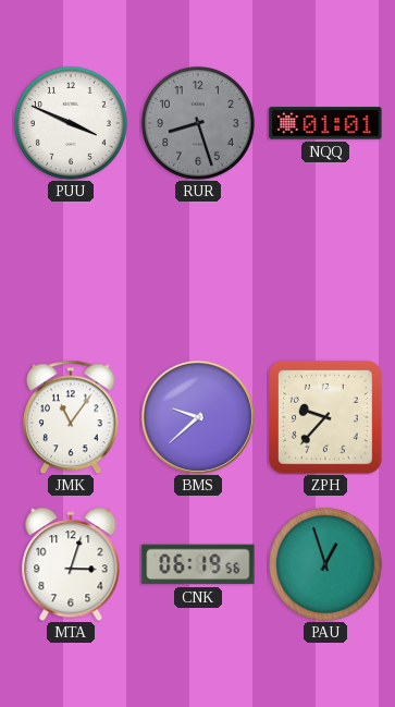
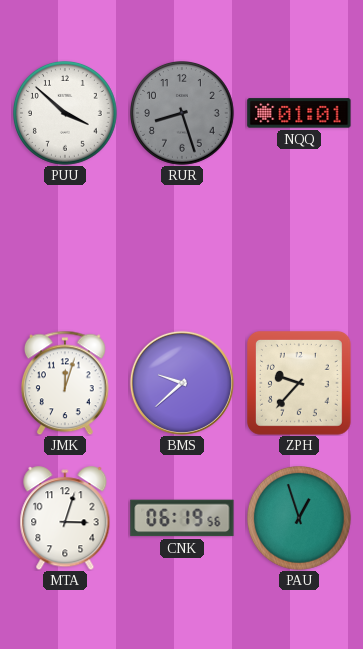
PUU: 3:49 -> 3:52
JMK: 11:06 -> 12:03
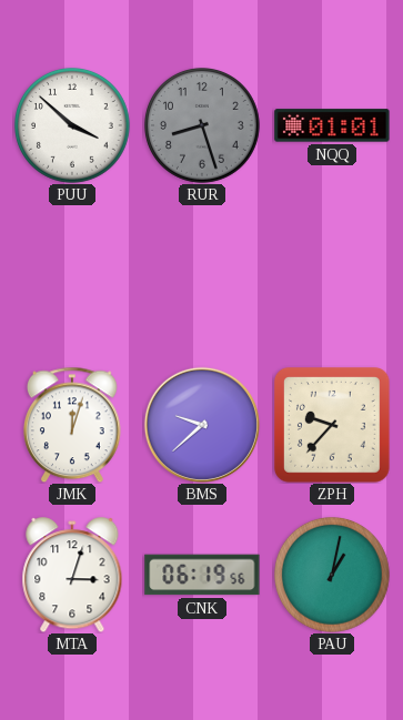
PAU: 12:57 -> 1:02
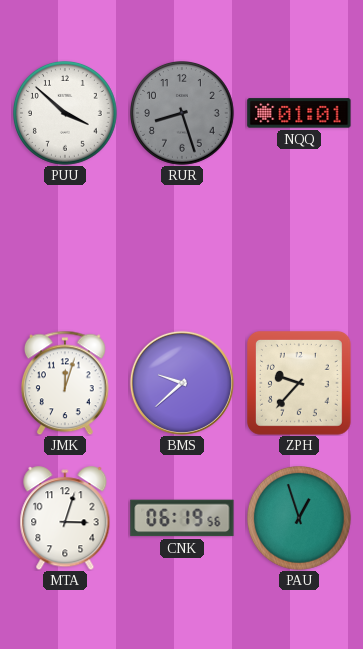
PAU: 1:02 -> 12:57
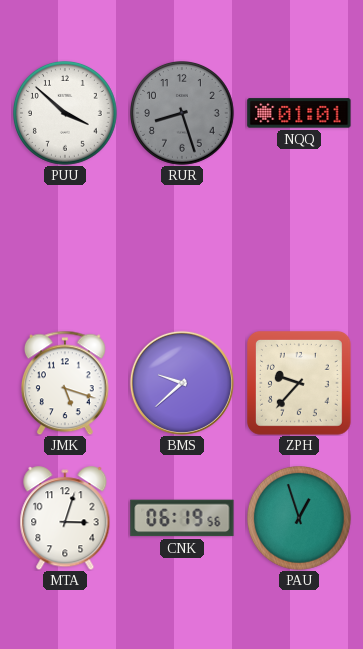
JMK: 12:03 -> 5:18
